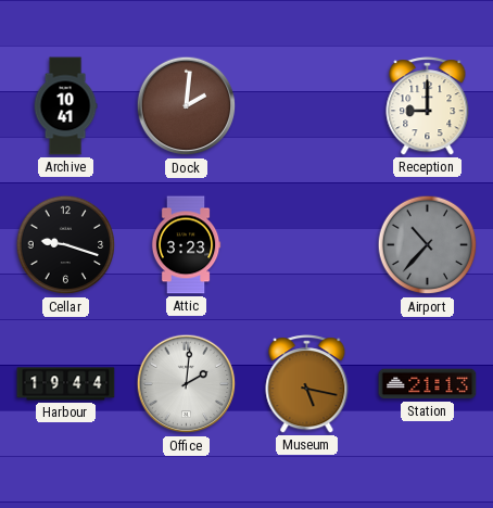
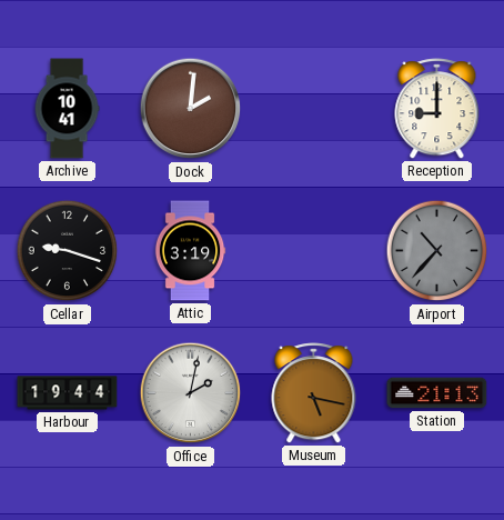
Attic: 3:23 -> 3:19
Office: 2:01 -> 2:02
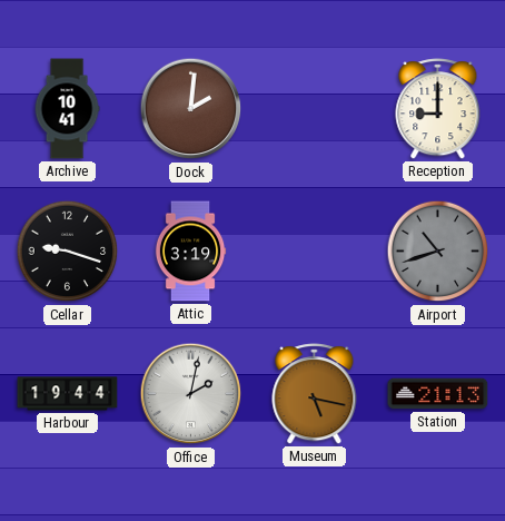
Airport: 10:37 -> 10:42
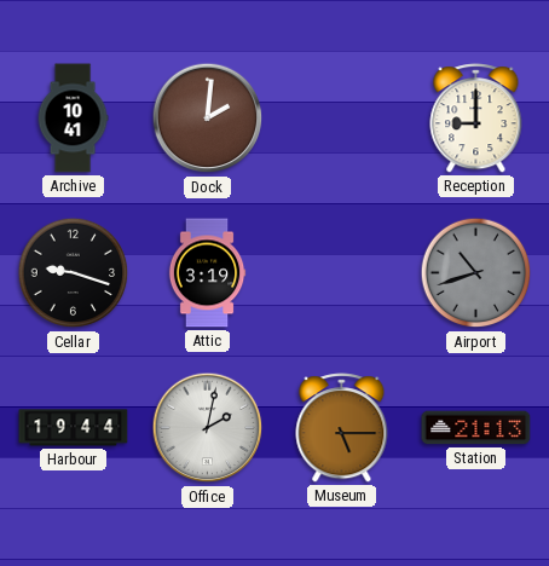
Museum: 5:17 -> 5:15
